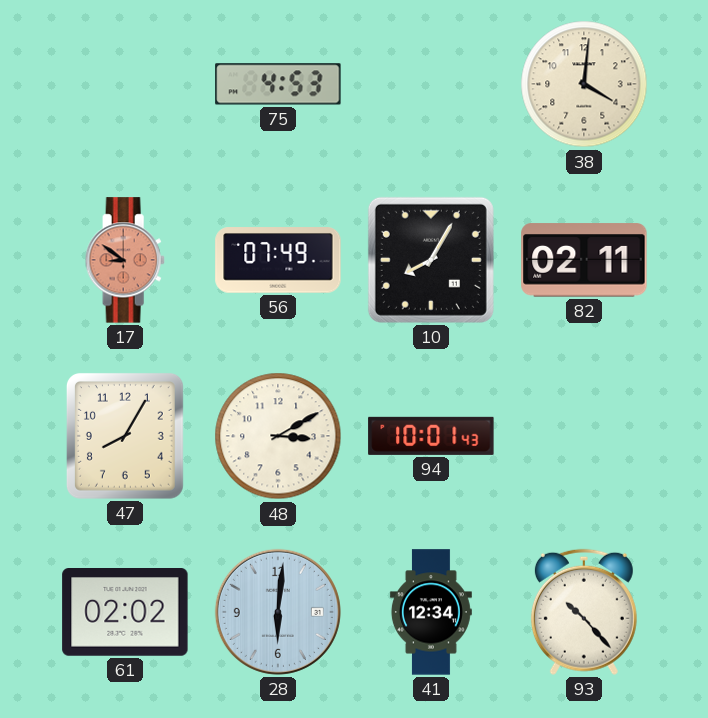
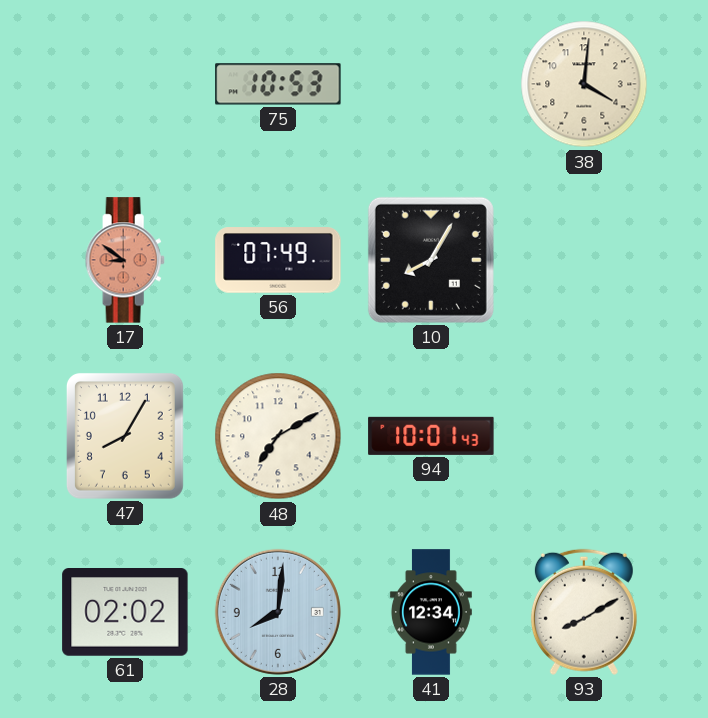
75: 4:53 -> 10:53
82: 02:11 -> none
48: 3:10 -> 7:10
28: 6:01 -> 8:01
93: 10:23 -> 8:10
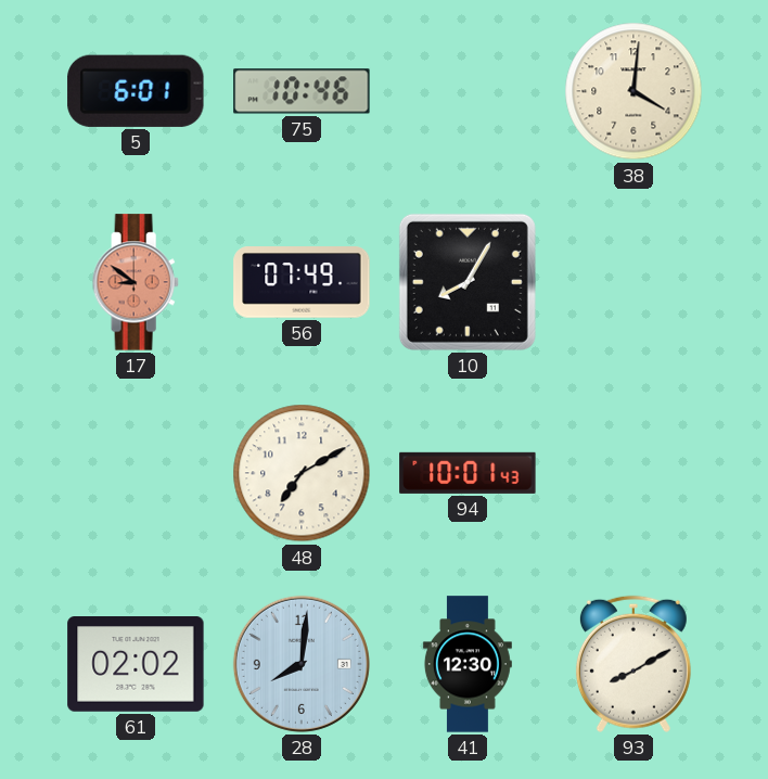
5: none -> 6:01
75: 10:53 -> 10:46
47: 8:05 -> none
41: 12:34 -> 12:30
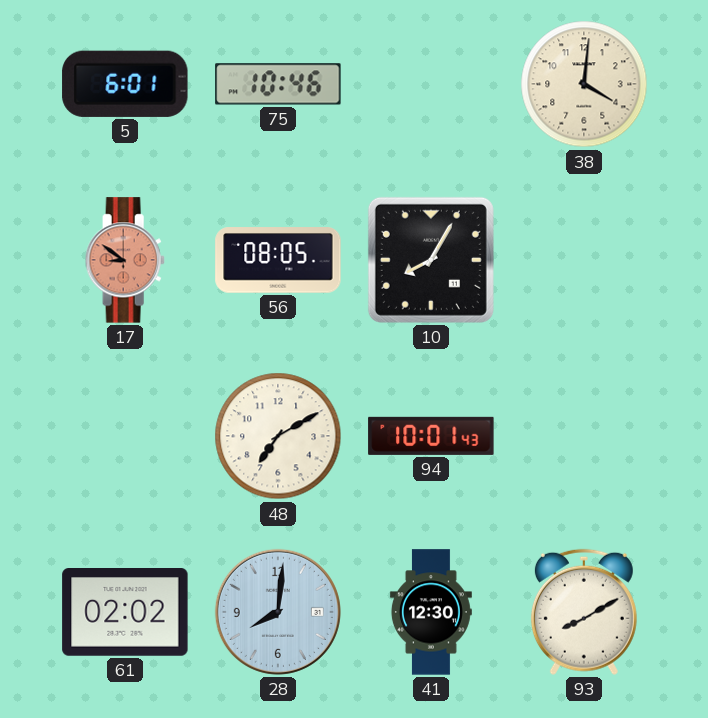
56: 07:49 -> 08:05
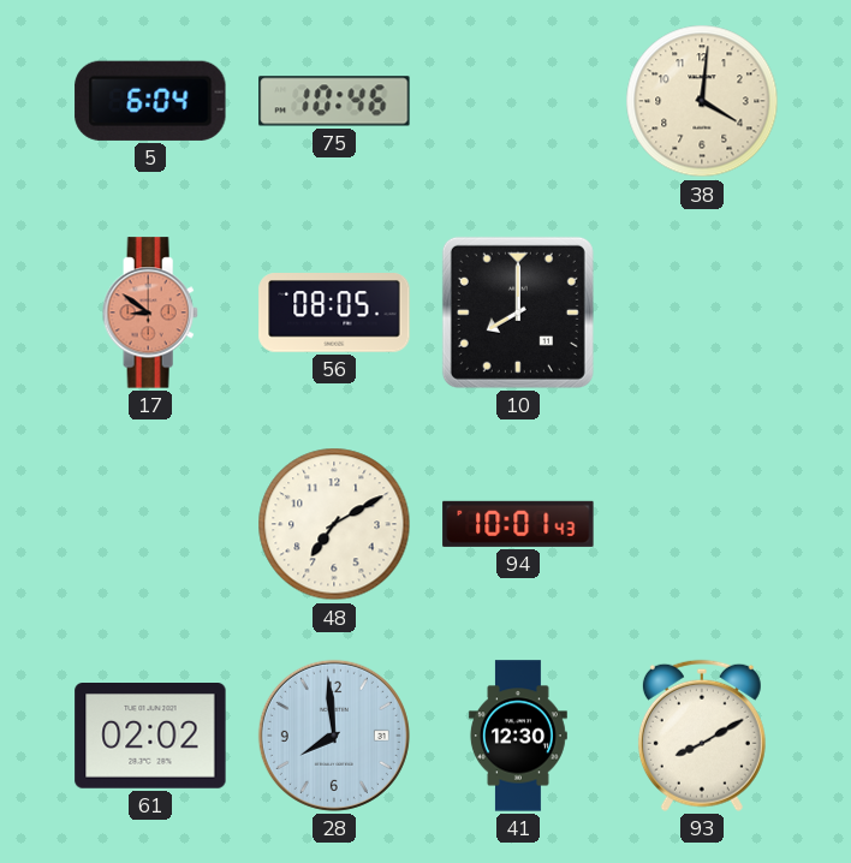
5: 6:01 -> 6:04
10: 8:05 -> 8:00
28: 8:01 -> 7:59
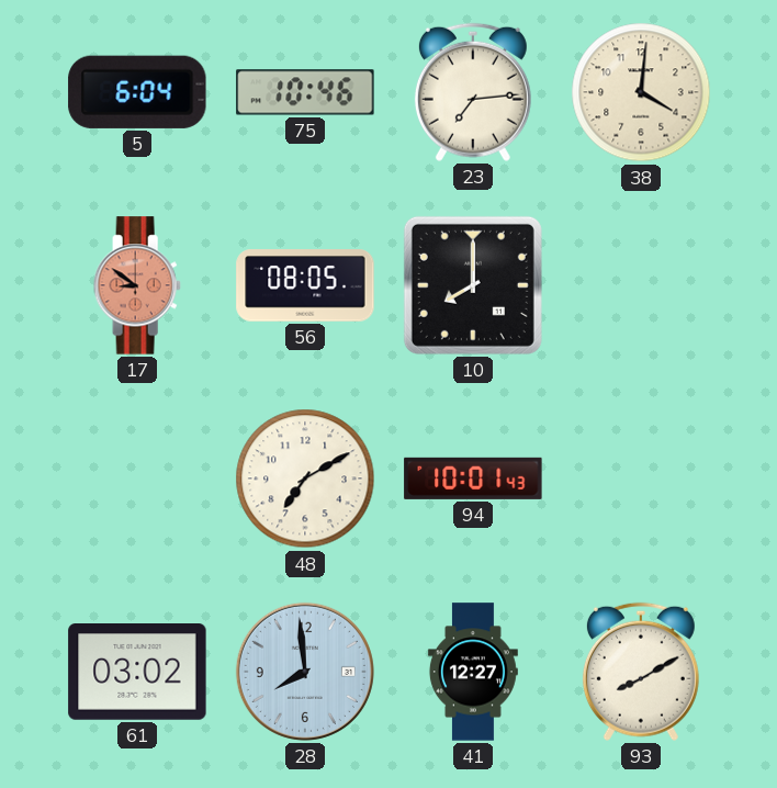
23: none -> 7:14
61: 02:02 -> 03:02
41: 12:30 -> 12:27
